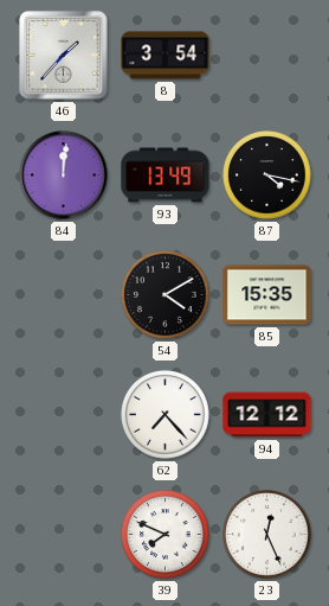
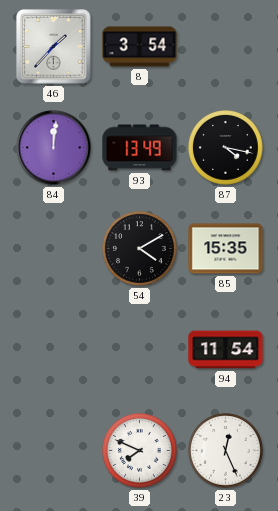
62: 7:23 -> none
94: 12:12 -> 11:54
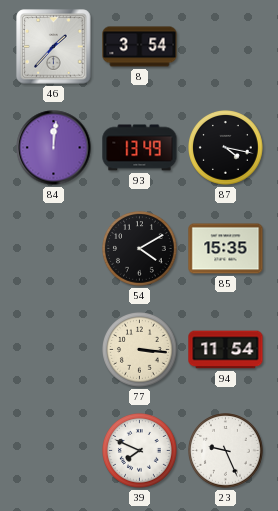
77: none -> 3:16
23: 12:26 -> 9:26
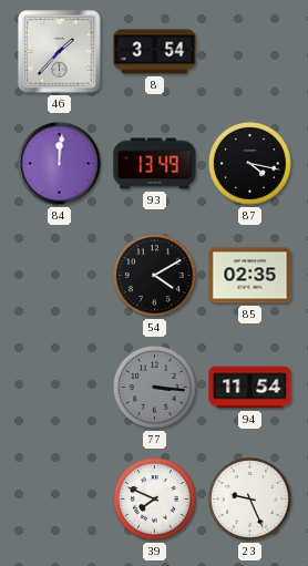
85: 15:35 -> 02:35
77 dial: cream -> grey
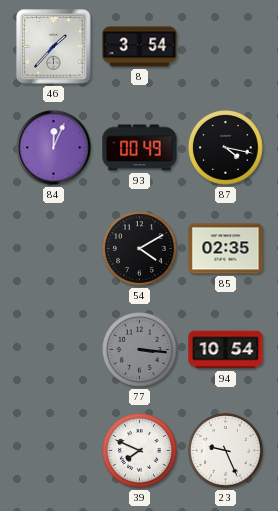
84: 12:01 -> 12:04
93: 13:49 -> 00:49
94: 11:54 -> 10:54
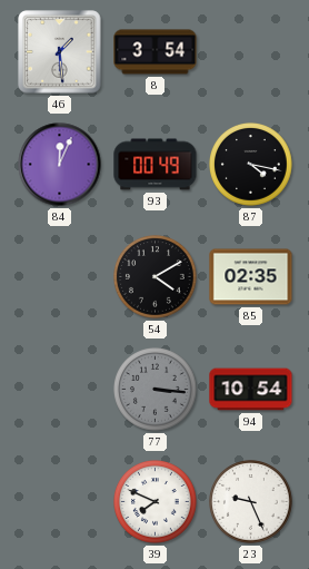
46: 1:37 -> 1:29
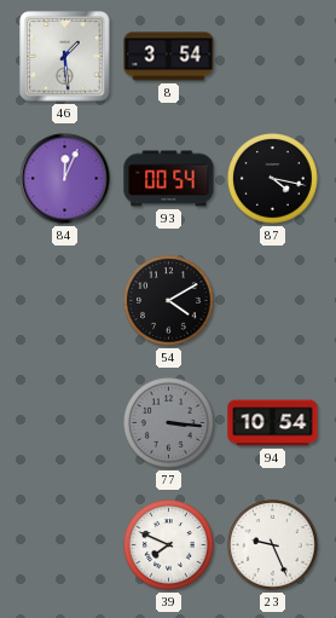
93: 00:49 -> 00:54
85: 02:35 -> none
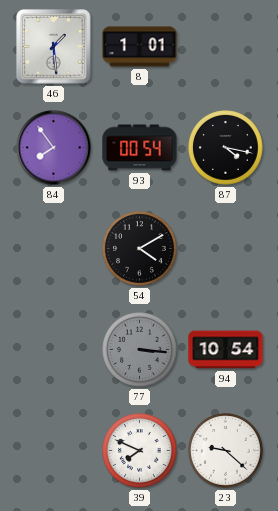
8: 3:54 -> 1:01
84: 12:04 -> 7:54
23: 9:26 -> 9:22
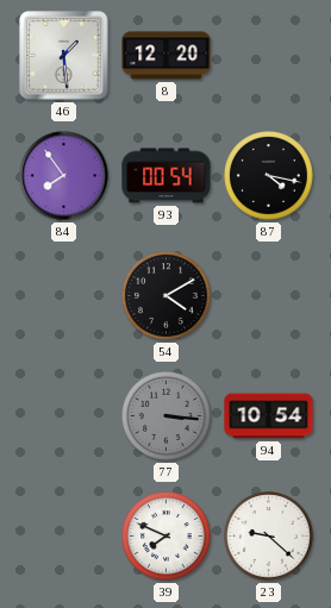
8: 1:01 -> 12:20
